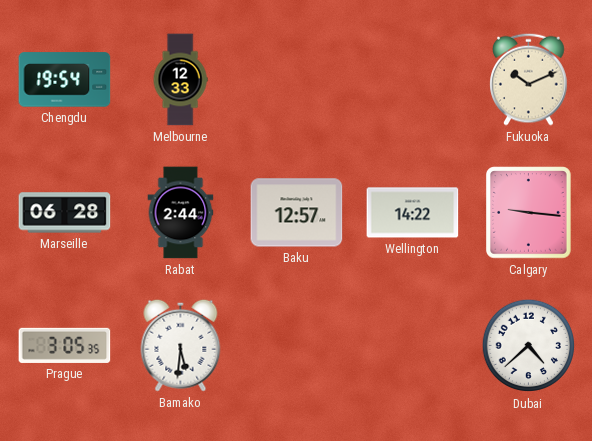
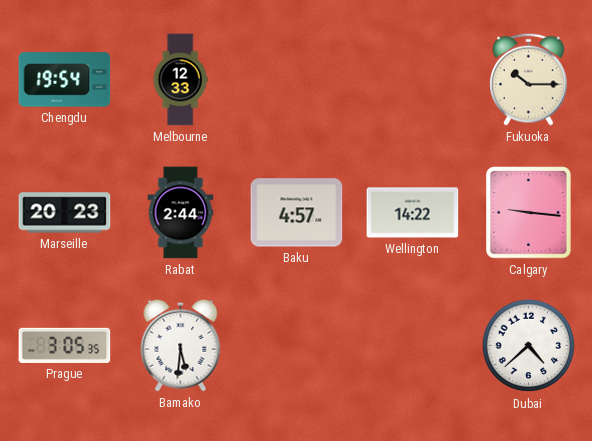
Fukuoka: 10:11 -> 10:15
Marseille: 06:28 -> 20:23
Baku: 12:57 -> 4:57
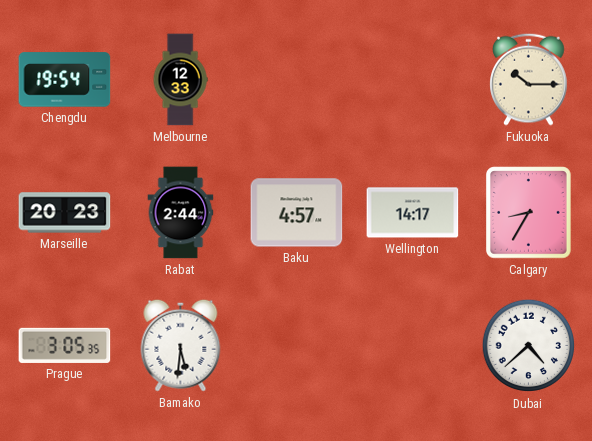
Wellington: 14:22 -> 14:17
Calgary: 9:16 -> 8:35
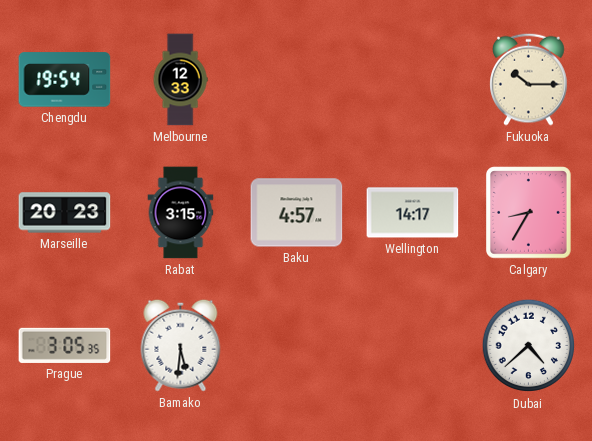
Rabat: 2:44 -> 3:15
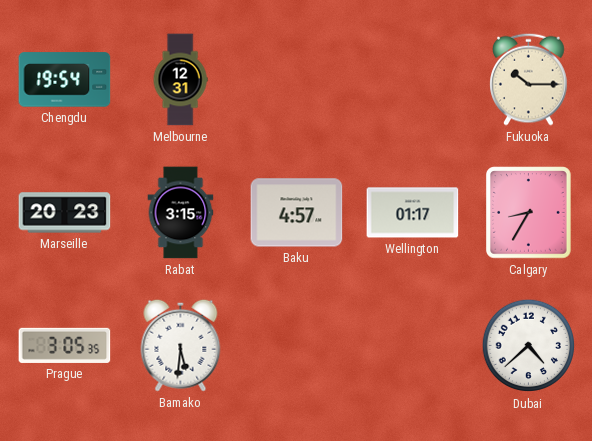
Melbourne: 12:33 -> 12:31
Wellington: 14:17 -> 01:17
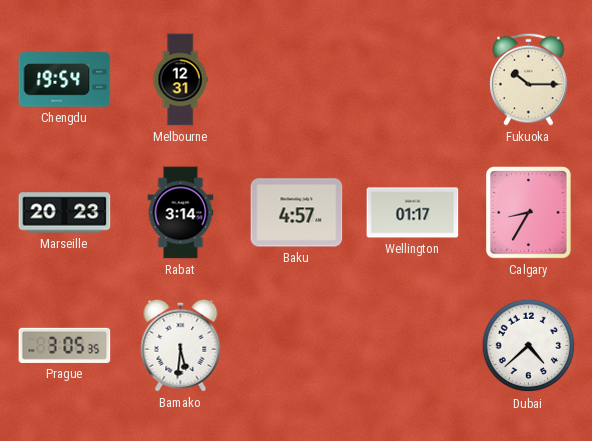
Rabat: 3:15 -> 3:14
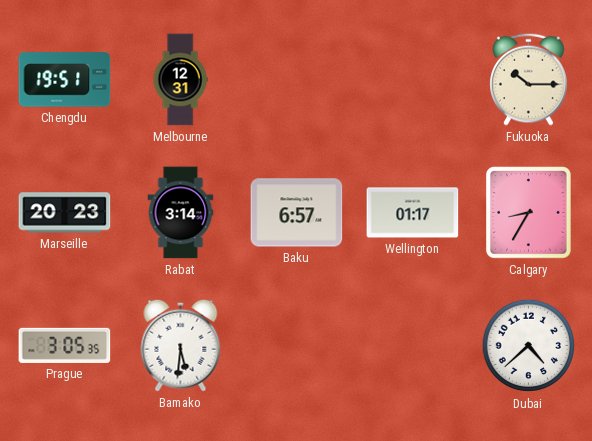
Chengdu: 19:54 -> 19:51
Baku: 4:57 -> 6:57
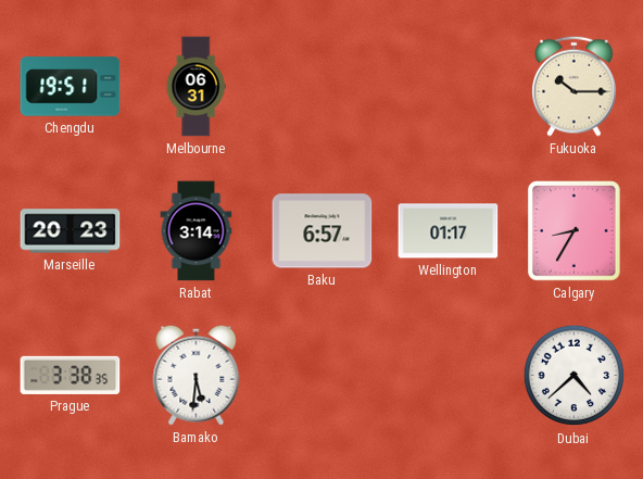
Melbourne: 12:31 -> 06:31
Prague: 3:05 -> 3:38
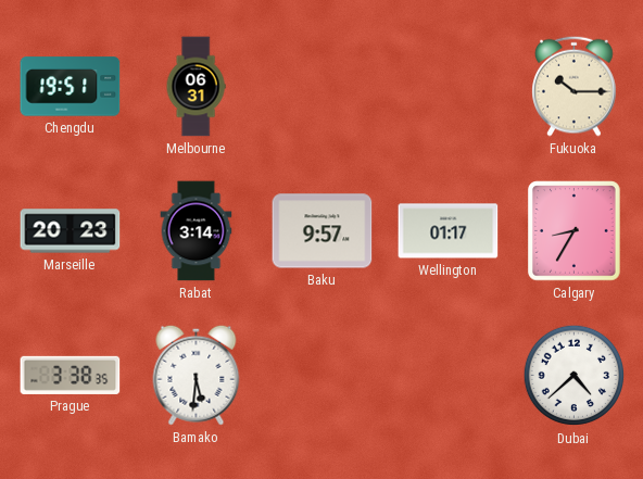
Baku: 6:57 -> 9:57
